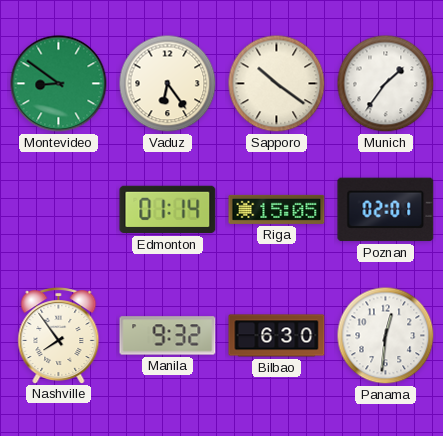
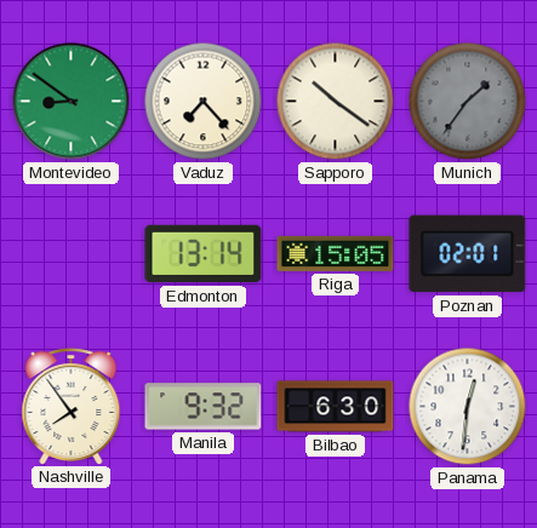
Vaduz: 6:24 -> 7:23
Munich dial: white -> grey
Edmonton: 01:14 -> 13:14
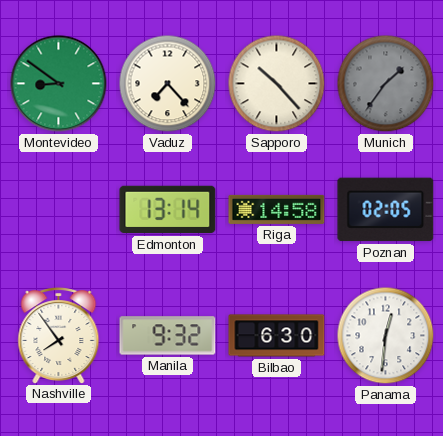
Sapporo: 10:21 -> 10:23
Riga: 15:05 -> 14:58
Poznan: 02:01 -> 02:05
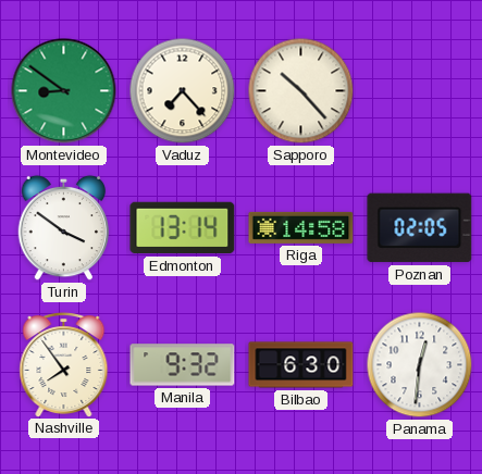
Munich: 1:36 -> none
Turin: none -> 3:51
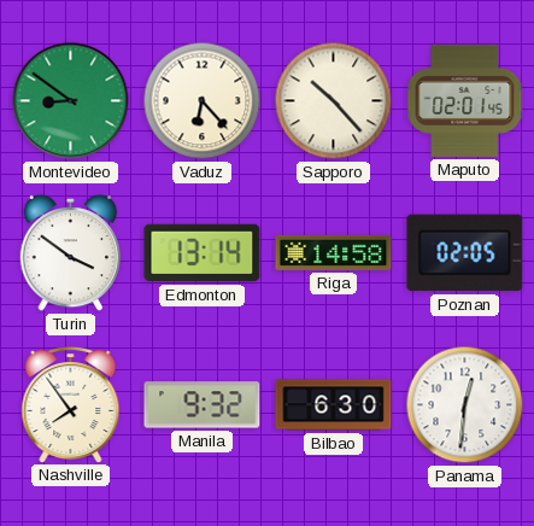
Vaduz: 7:23 -> 6:23
Maputo: none -> 02:01
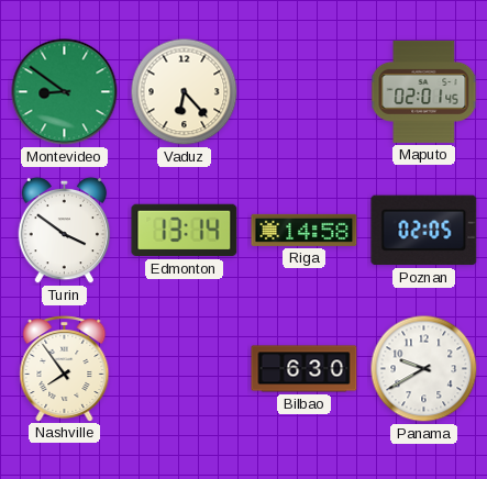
Sapporo: 10:23 -> none
Manila: 9:32 -> none
Panama: 12:31 -> 9:40
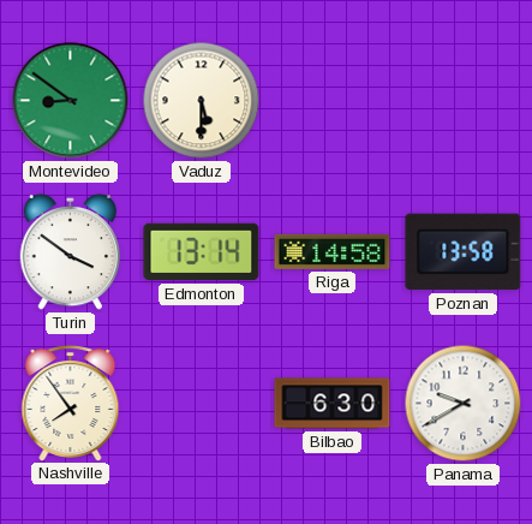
Vaduz: 6:23 -> 5:30
Maputo: 02:01 -> none
Poznan: 02:05 -> 13:58
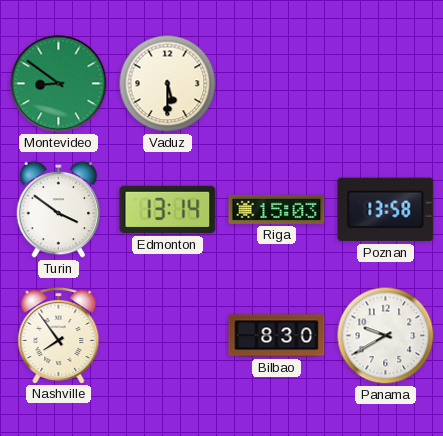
Riga: 14:58 -> 15:03
Bilbao: 6:30 -> 8:30
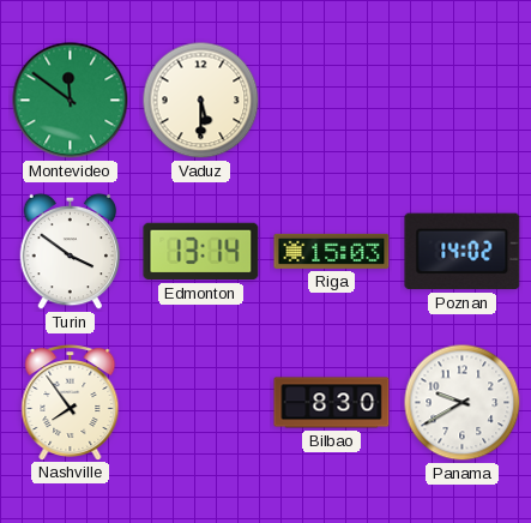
Montevideo: 8:51 -> 11:51
Poznan: 13:58 -> 14:02
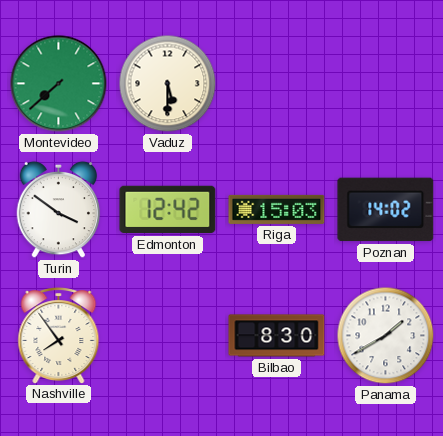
Montevideo: 11:51 -> 7:38
Edmonton: 13:14 -> 12:42
Panama: 9:40 -> 1:40
